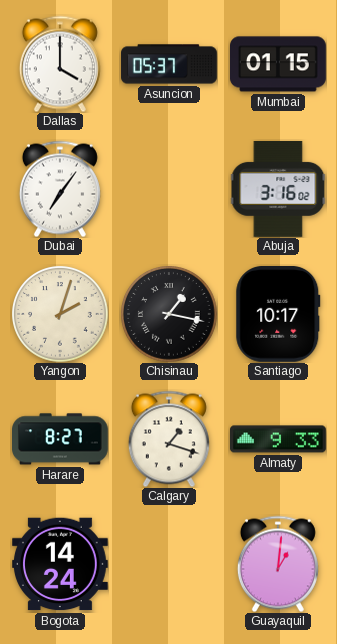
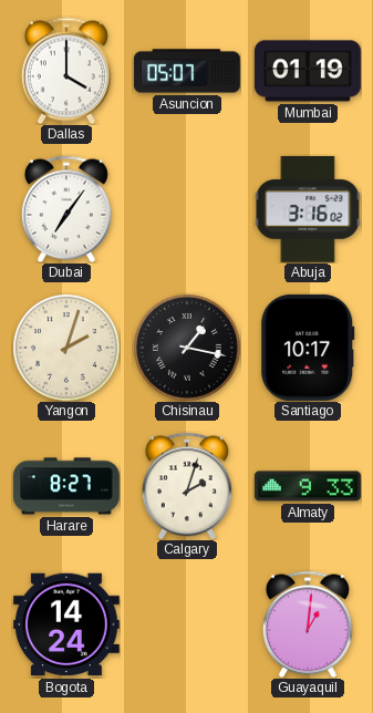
Asuncion: 05:37 -> 05:07
Mumbai: 01:15 -> 01:19
Calgary: 1:18 -> 2:03
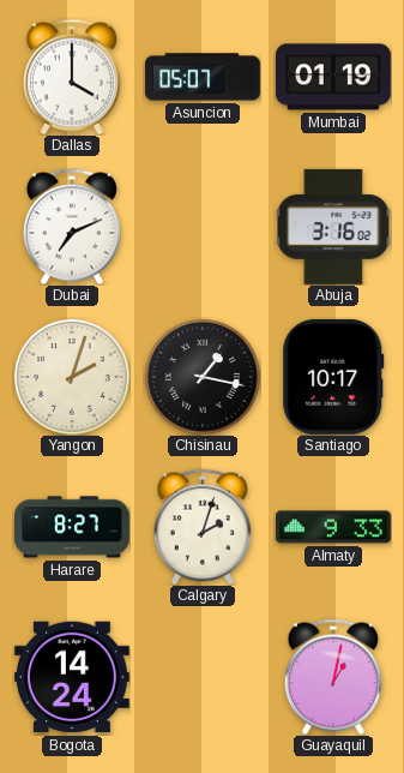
Dubai: 7:06 -> 7:11
Guayaquil: 1:01 -> 1:02
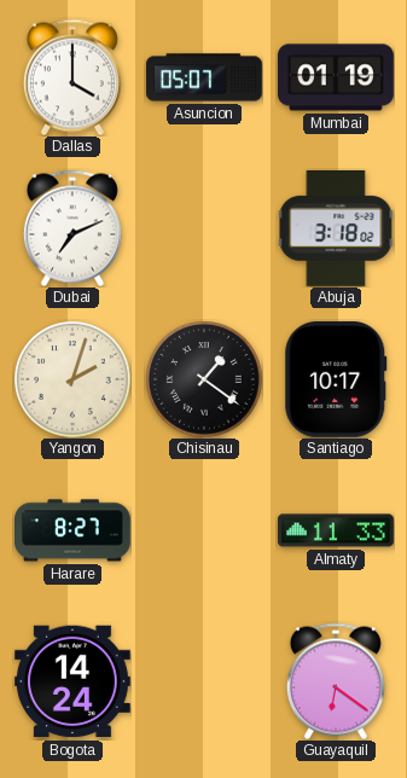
Abuja: 3:16 -> 3:18
Chisinau: 1:17 -> 1:21
Calgary: 2:03 -> none
Almaty: 9:33 -> 11:33
Guayaquil: 1:02 -> 6:21
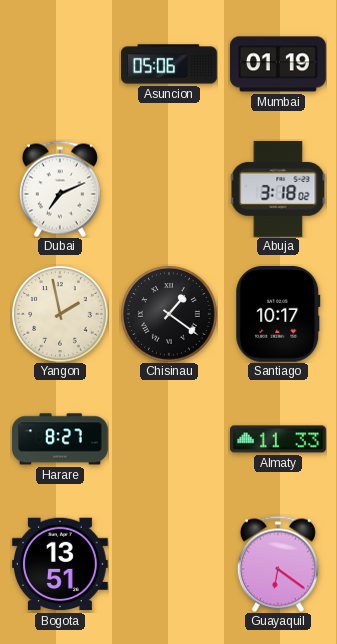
Dallas: 4:00 -> none
Asuncion: 05:07 -> 05:06
Yangon: 2:03 -> 1:58
Bogota: 14:24 -> 13:51
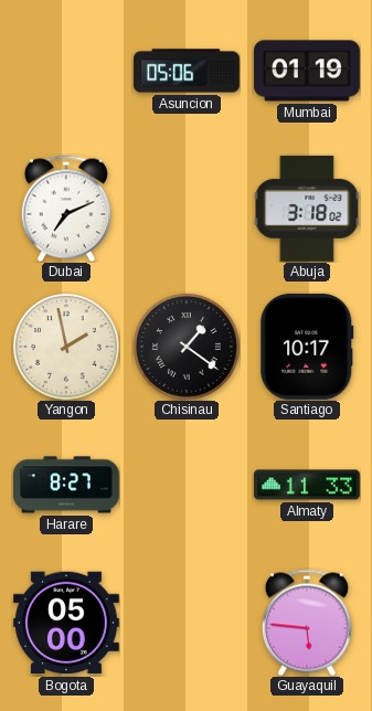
Bogota: 13:51 -> 05:00
Guayaquil: 6:21 -> 5:46
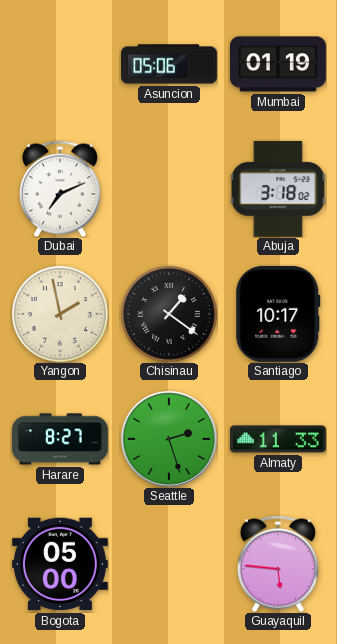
Seattle: none -> 2:27
